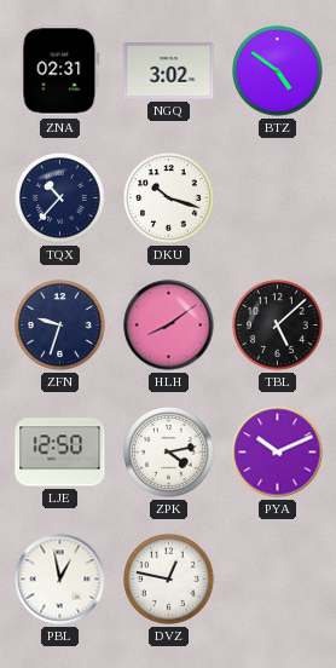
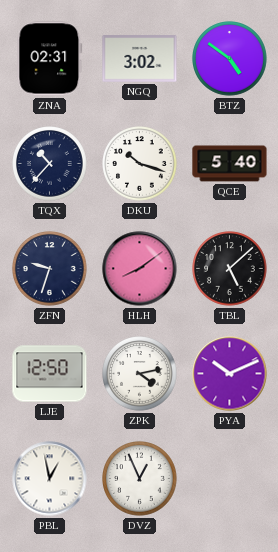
QCE: none -> 5:40
DVZ: 12:47 -> 12:56
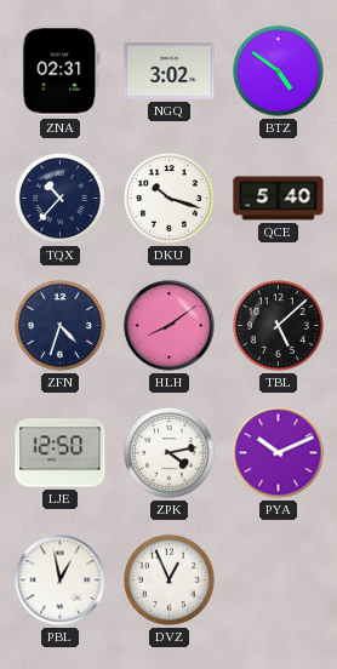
ZFN: 9:33 -> 4:33
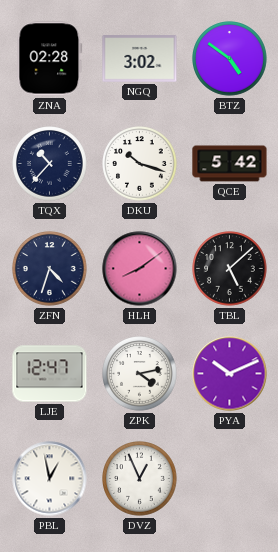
ZNA: 02:31 -> 02:28
QCE: 5:40 -> 5:42
LJE: 12:50 -> 12:47
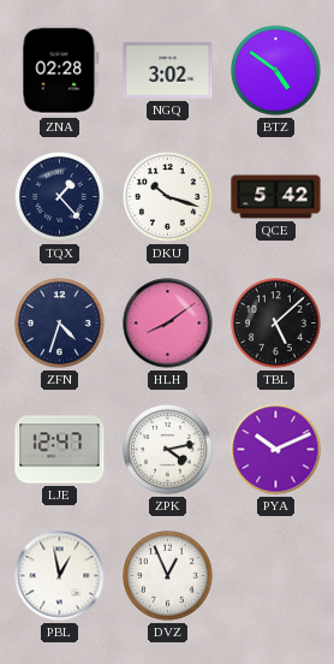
TQX: 10:37 -> 1:23
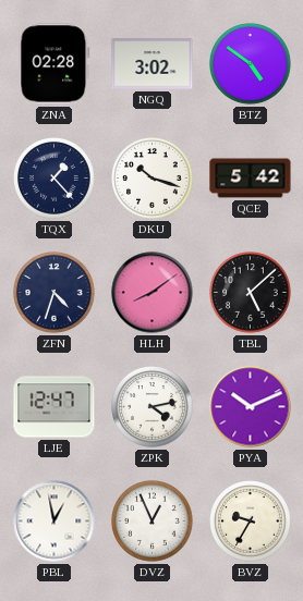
BVZ: none -> 9:35
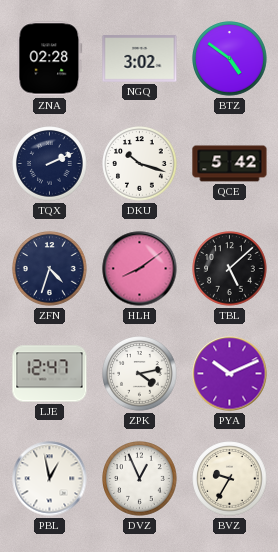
TQX: 1:23 -> 2:11
